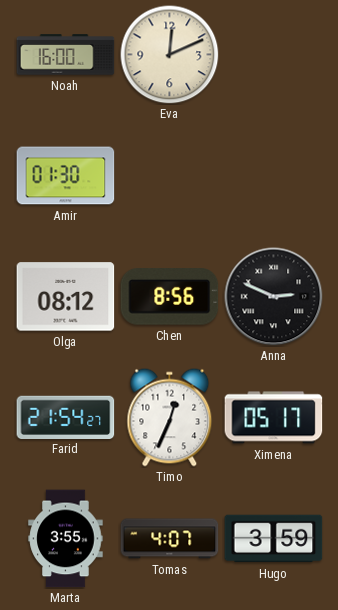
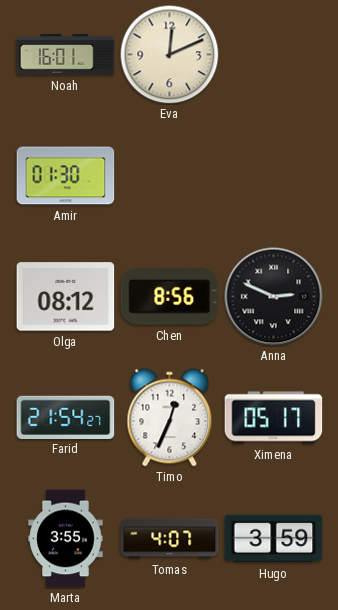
Noah: 16:00 -> 16:01
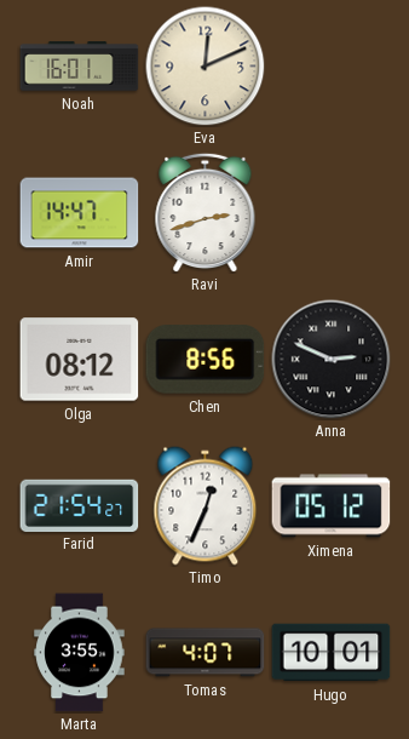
Amir: 01:30 -> 14:47
Ravi: none -> 2:42
Ximena: 05:17 -> 05:12
Hugo: 3:59 -> 10:01
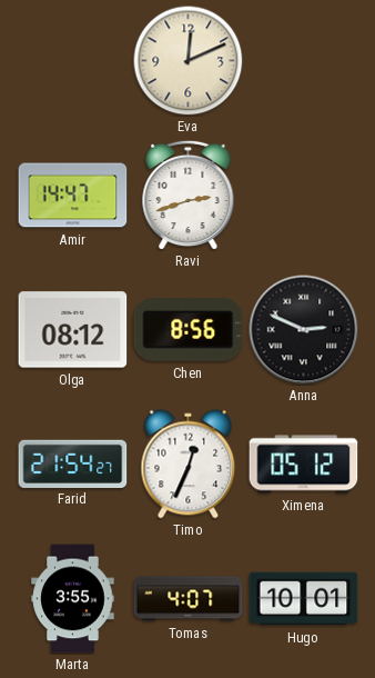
Noah: 16:01 -> none
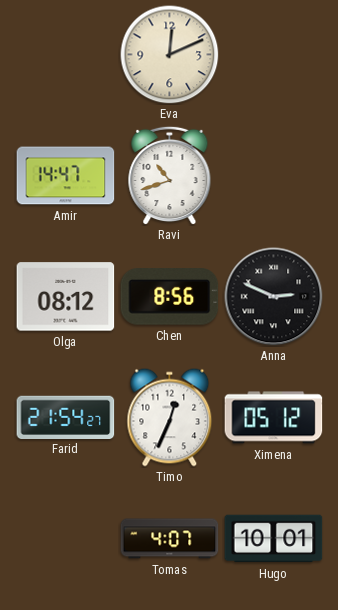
Ravi: 2:42 -> 10:42
Marta: 3:55 -> none
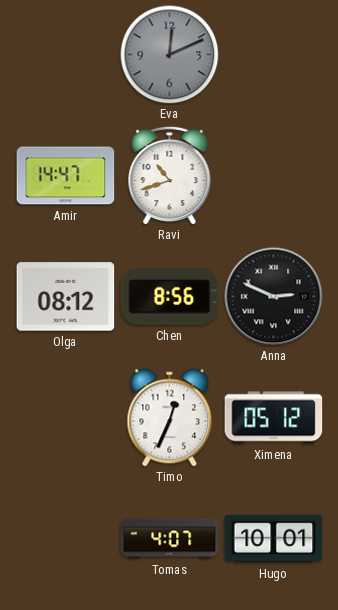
Eva dial: cream -> grey
Farid: 21:54 -> none
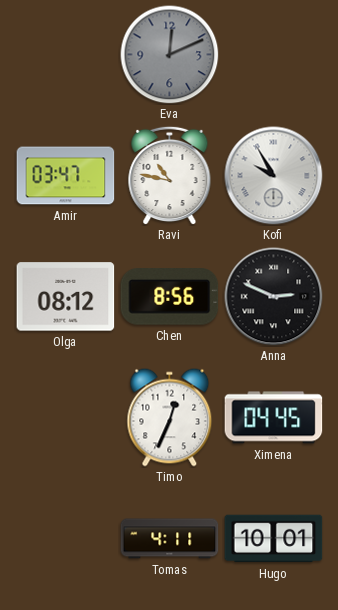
Amir: 14:47 -> 03:47
Ravi: 10:42 -> 10:47
Kofi: none -> 9:55
Ximena: 05:12 -> 04:45
Tomas: 4:07 -> 4:11
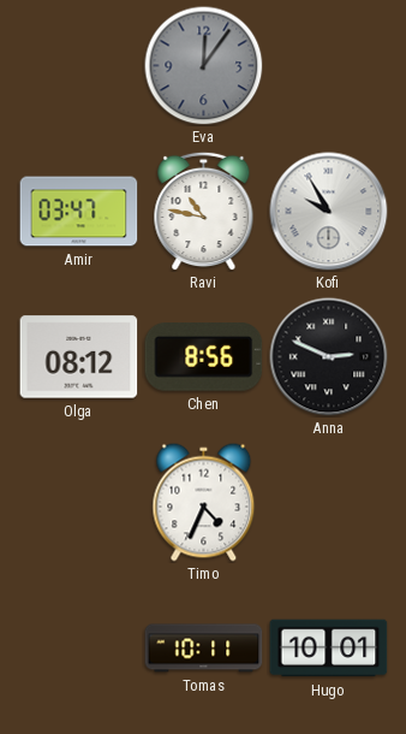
Eva: 12:11 -> 12:06
Timo: 12:34 -> 4:34
Ximena: 04:45 -> none
Tomas: 4:11 -> 10:11
